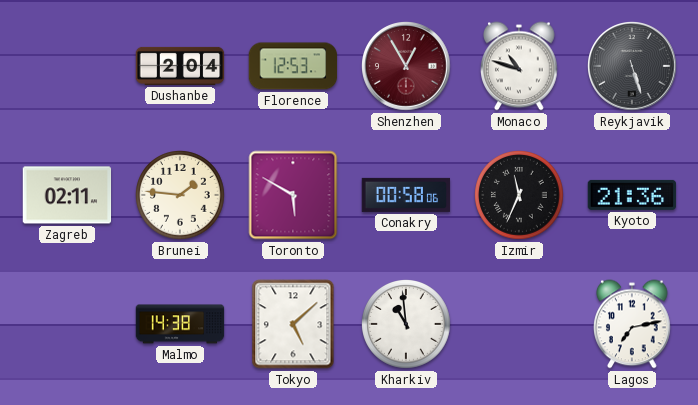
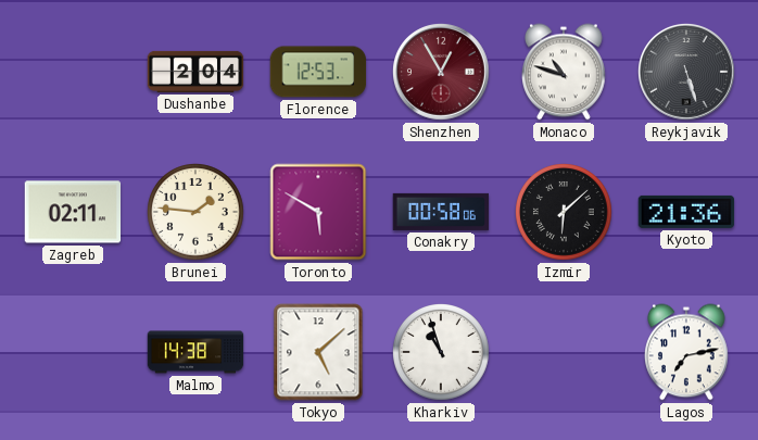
Izmir: 11:34 -> 6:08
Kharkiv: 10:59 -> 10:57
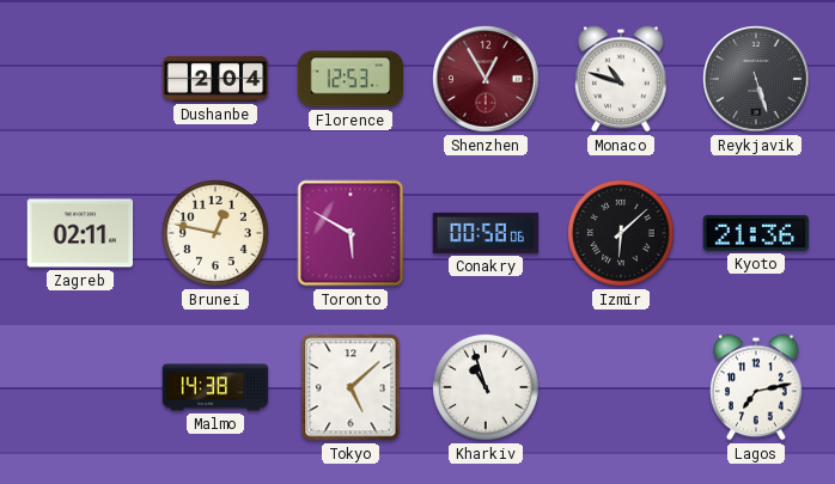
Brunei: 1:46 -> 12:47
